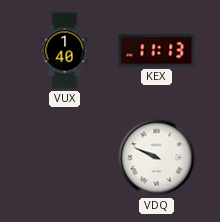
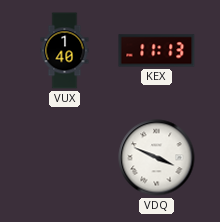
VDQ: 9:49 -> 3:49
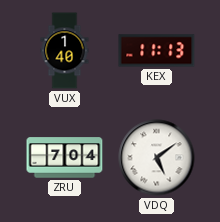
ZRU: none -> 7:04
VDQ: 3:49 -> 5:09
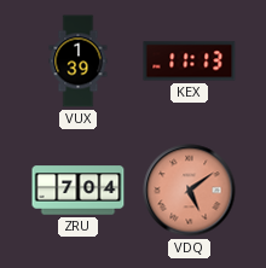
VUX: 1:40 -> 1:39
VDQ dial: white -> salmon
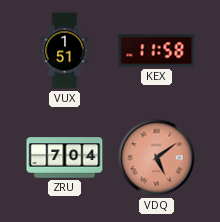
VUX: 1:39 -> 1:51
KEX: 11:13 -> 11:58
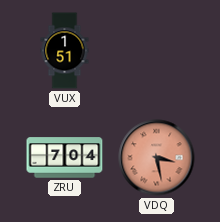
KEX: 11:58 -> none
VDQ: 5:09 -> 3:28
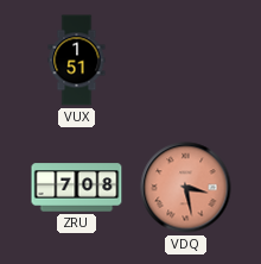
ZRU: 7:04 -> 7:08
